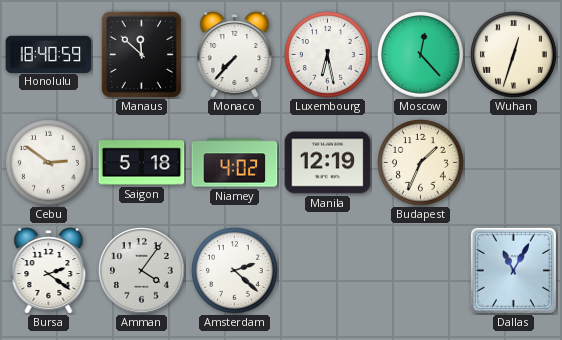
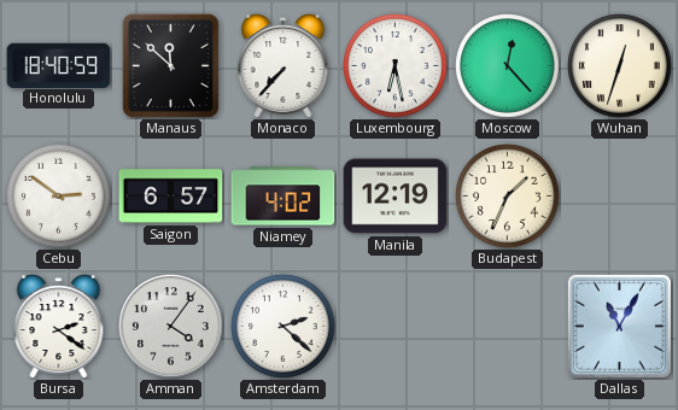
Saigon: 5:18 -> 6:57
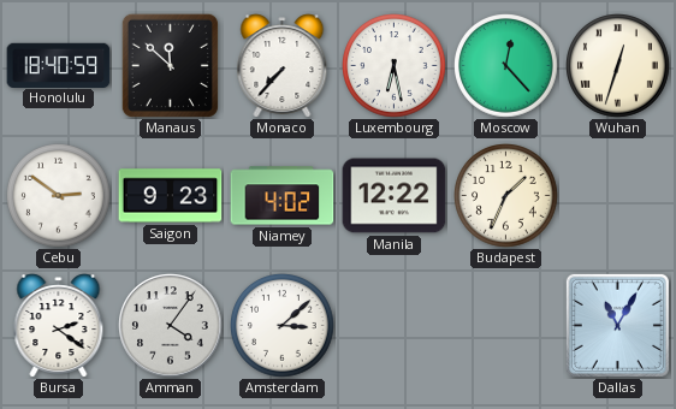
Saigon: 6:57 -> 9:23
Manila: 12:19 -> 12:22
Amsterdam: 2:22 -> 3:08
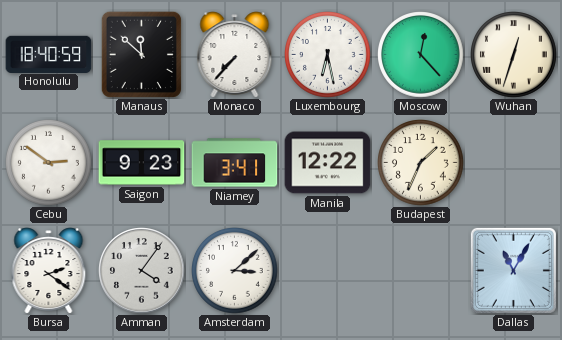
Niamey: 4:02 -> 3:41
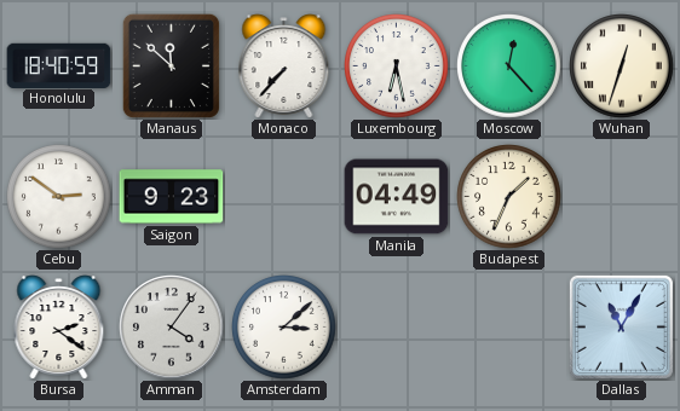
Niamey: 3:41 -> none
Manila: 12:22 -> 04:49
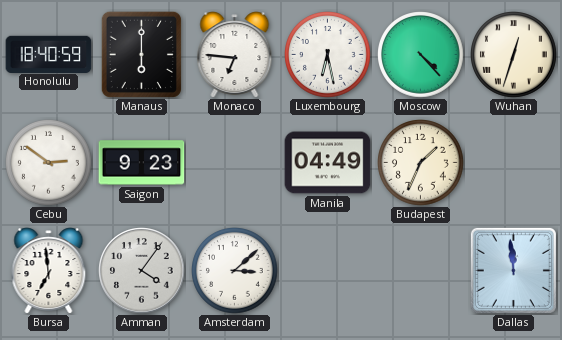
Manaus: 11:52 -> 6:00
Monaco: 7:37 -> 6:46
Moscow: 12:23 -> 4:23
Bursa: 2:21 -> 6:59
Dallas: 11:05 -> 11:59
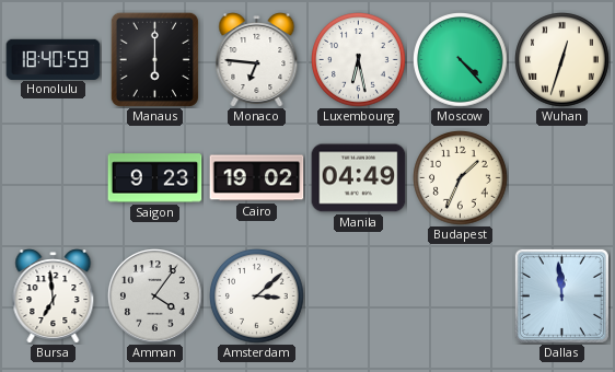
Cebu: 2:51 -> none
Cairo: none -> 19:02
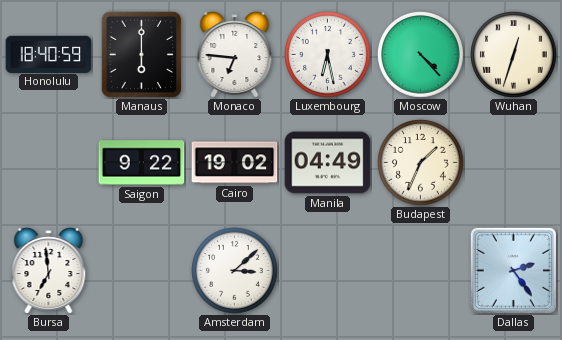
Saigon: 9:23 -> 9:22
Amman: 4:06 -> none
Dallas: 11:59 -> 2:24
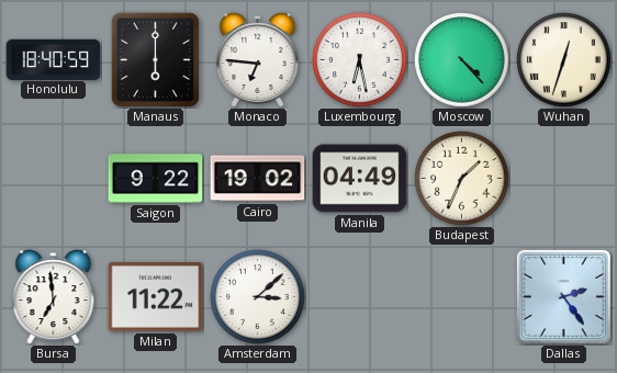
Milan: none -> 11:22
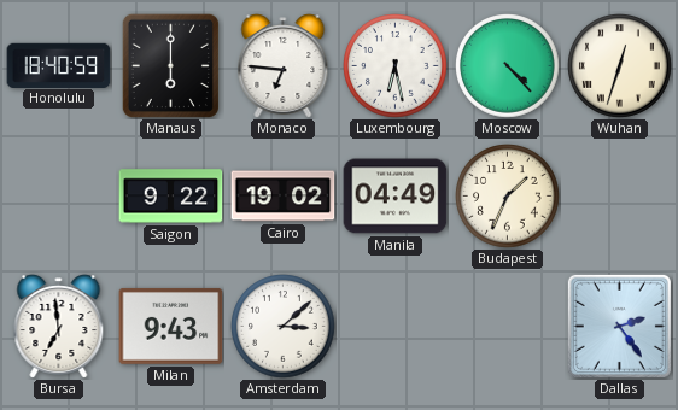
Milan: 11:22 -> 9:43
